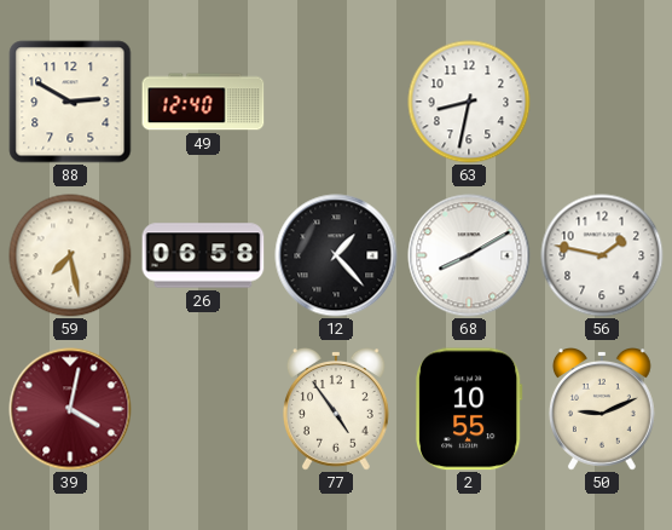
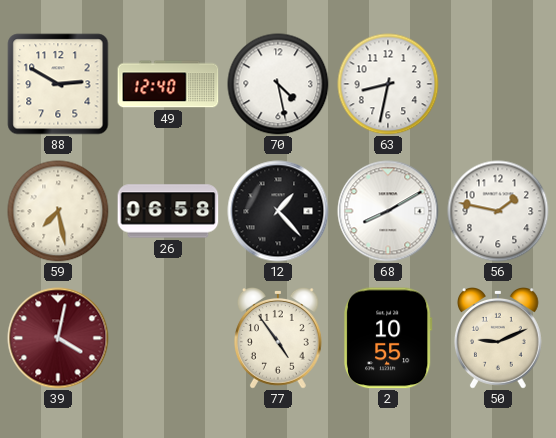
70: none -> 4:28
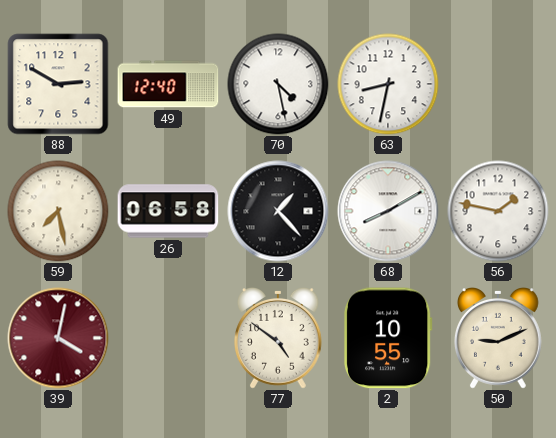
77: 4:54 -> 4:51
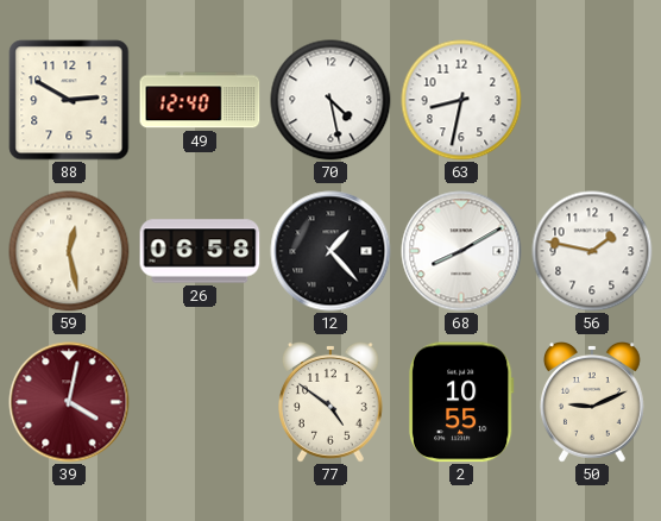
59: 7:28 -> 12:28
